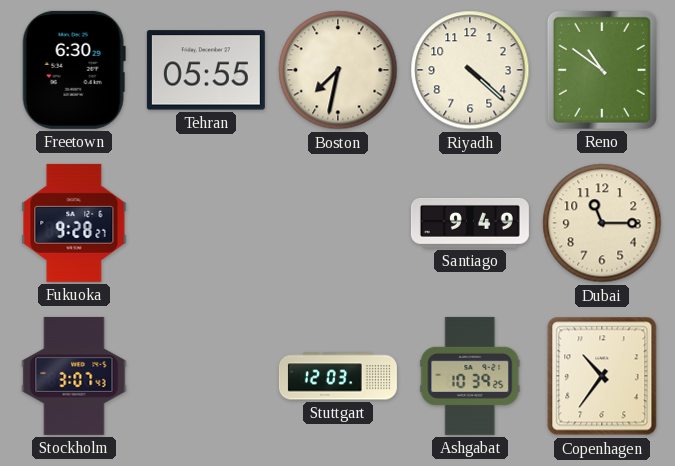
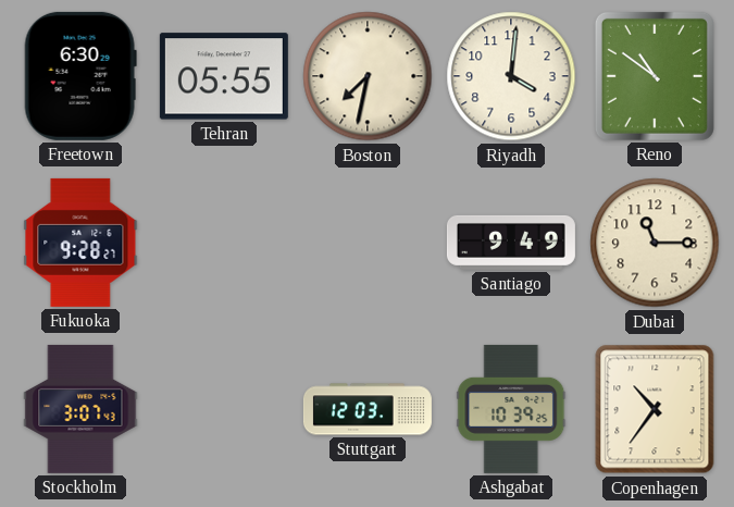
Riyadh: 4:22 -> 4:01
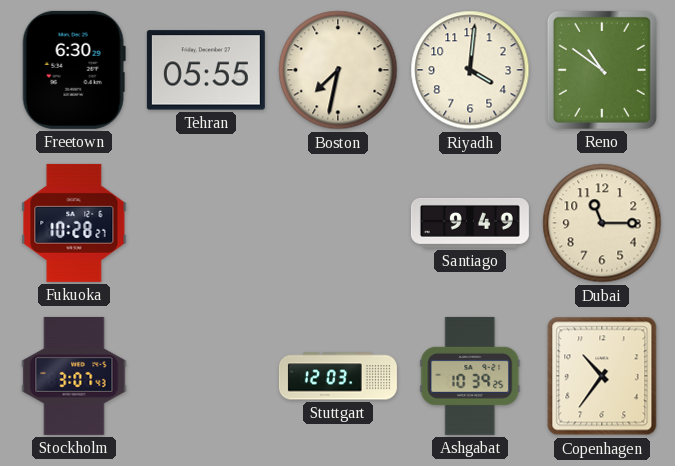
Fukuoka: 9:28 -> 10:28
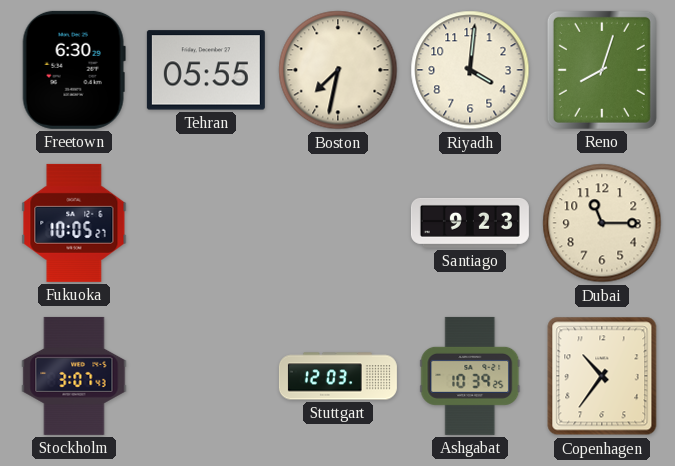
Reno: 10:51 -> 8:03
Fukuoka: 10:28 -> 10:05
Santiago: 9:49 -> 9:23
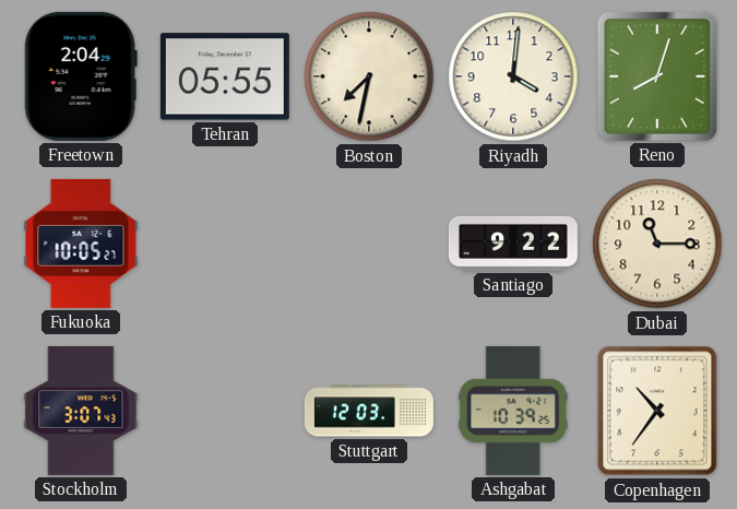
Freetown: 6:30 -> 2:04
Santiago: 9:23 -> 9:22
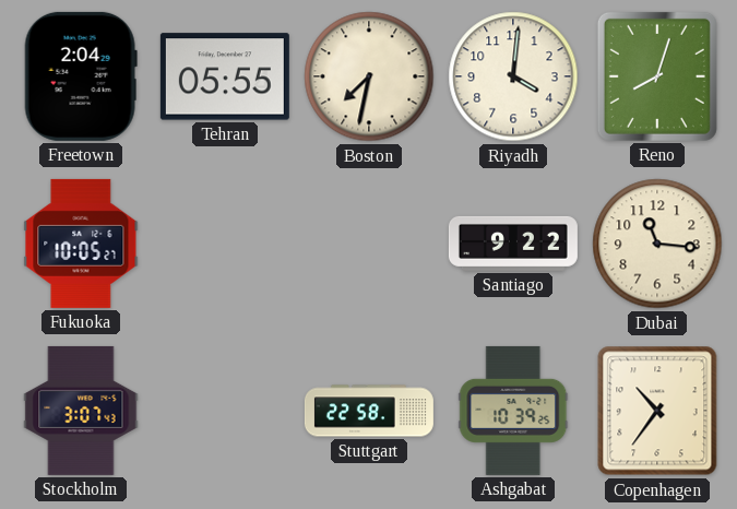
Dubai: 11:15 -> 11:16
Stuttgart: 12:03 -> 22:58
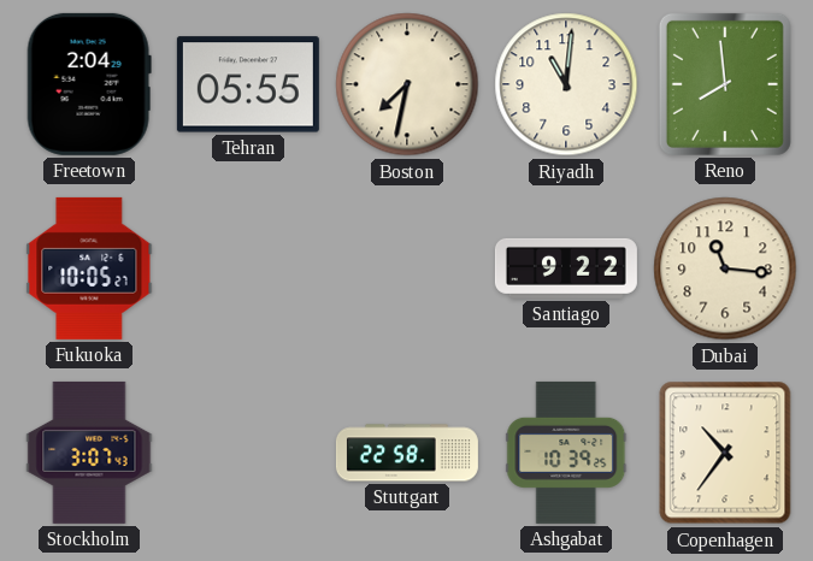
Riyadh: 4:01 -> 11:01
Reno: 8:03 -> 7:59
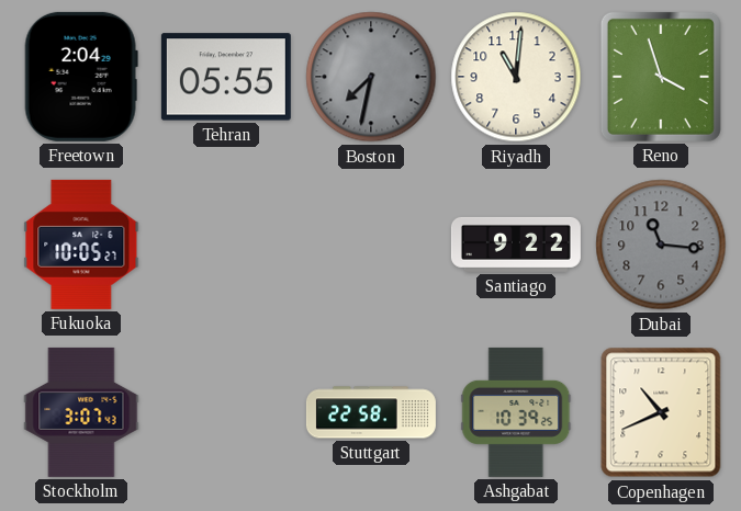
Boston dial: cream -> grey
Reno: 7:59 -> 3:57
Dubai dial: cream -> grey
Copenhagen: 10:36 -> 10:41
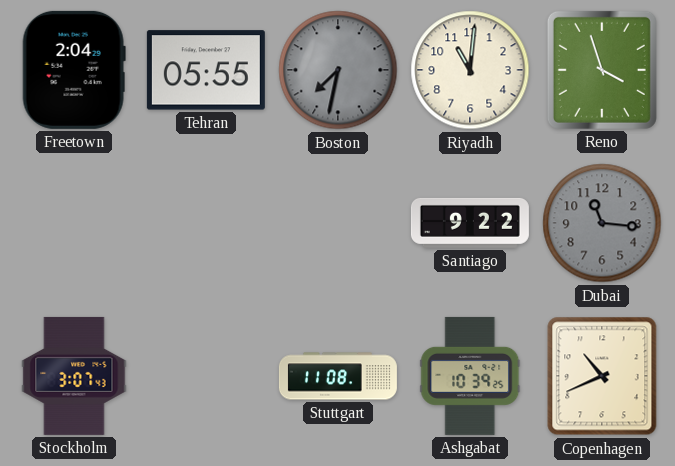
Fukuoka: 10:05 -> none
Stuttgart: 22:58 -> 11:08
